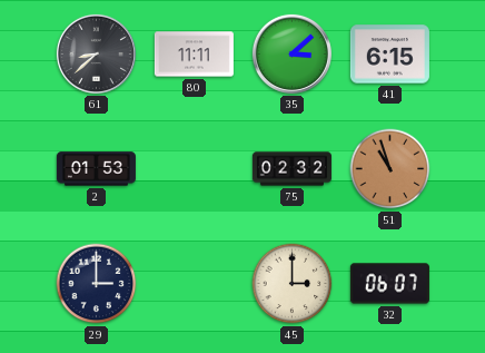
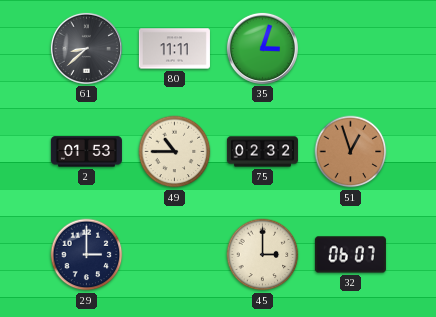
35: 3:08 -> 3:03
41: 6:15 -> none
49: none -> 10:45
51: 10:57 -> 12:57
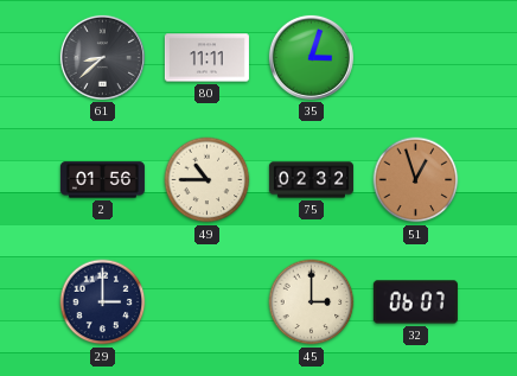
2: 01:53 -> 01:56
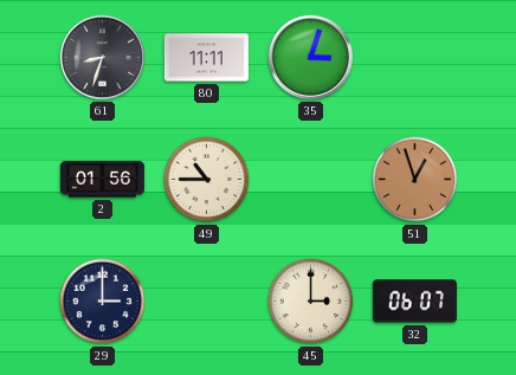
61: 8:38 -> 8:33
75: 02:32 -> none
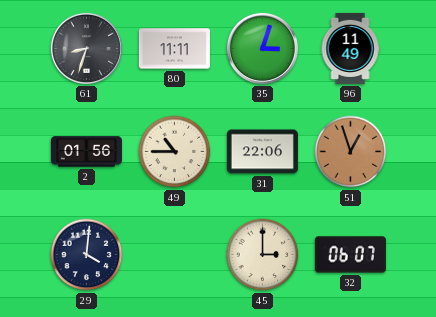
96: none -> 11:49
31: none -> 22:06
29: 3:00 -> 4:01
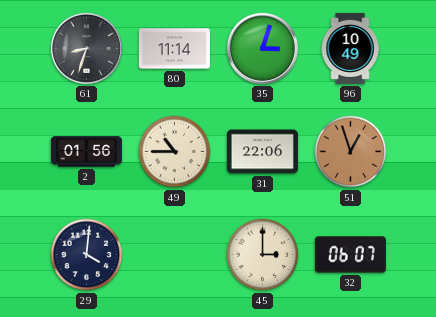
80: 11:11 -> 11:14
96: 11:49 -> 10:49
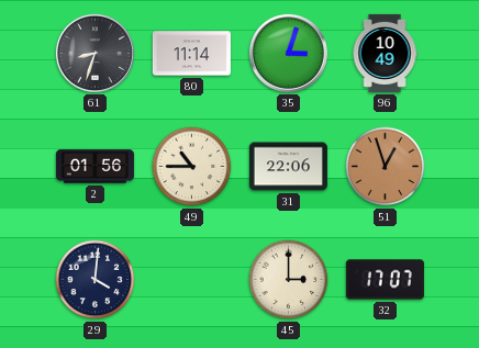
32: 06:07 -> 17:07
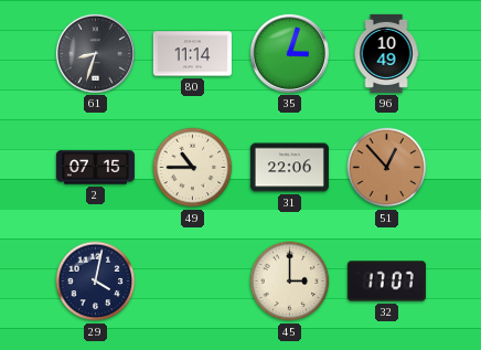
2: 01:56 -> 07:15
51: 12:57 -> 12:53
29: 4:01 -> 4:02
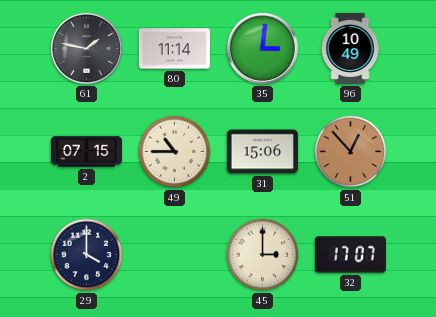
61: 8:33 -> 1:47
35: 3:03 -> 3:01
31: 22:06 -> 15:06
29: 4:02 -> 4:00
